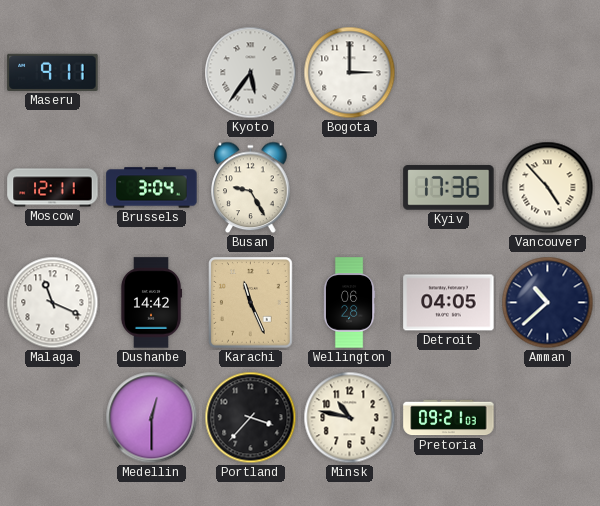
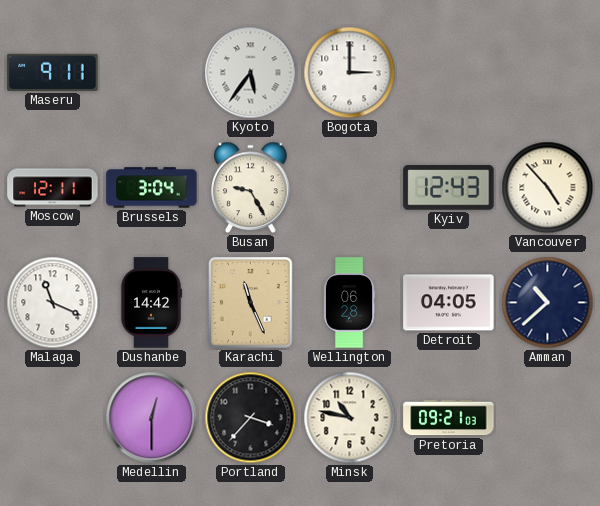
Kyiv: 17:36 -> 12:43
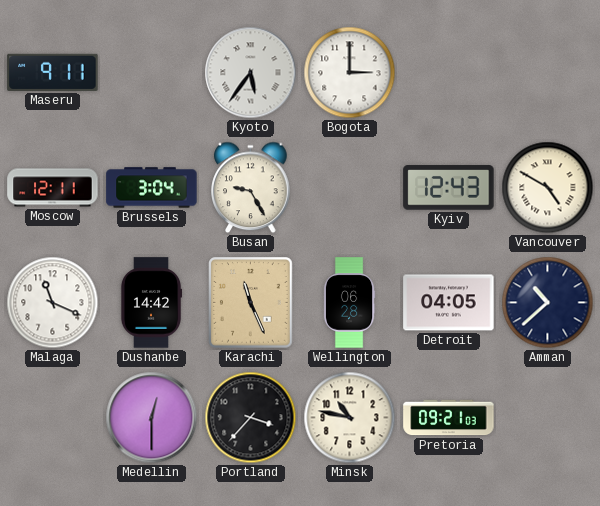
Vancouver: 4:53 -> 4:50
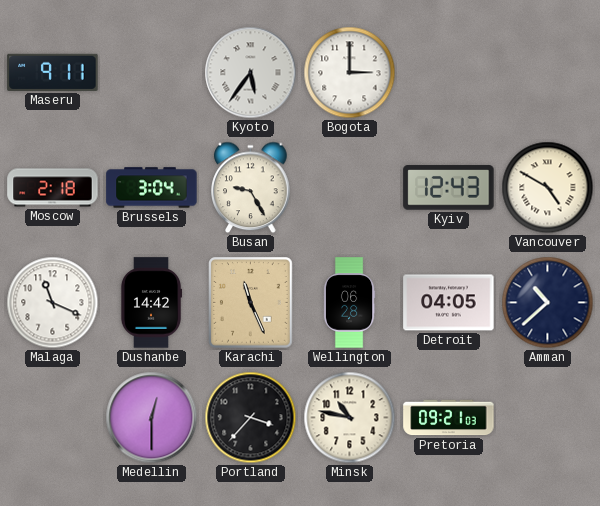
Moscow: 12:11 -> 2:18
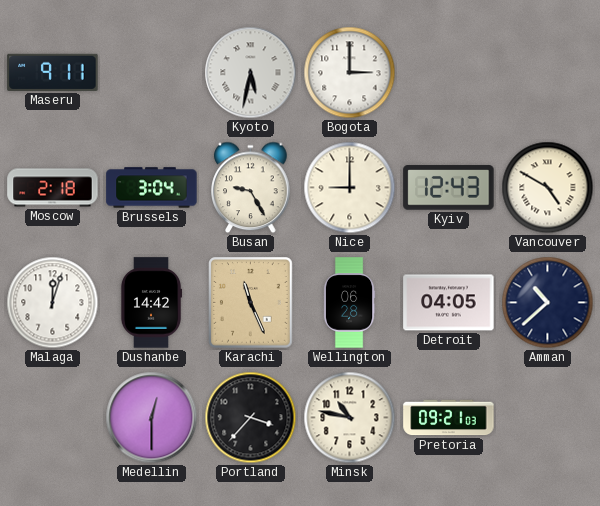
Kyoto: 5:36 -> 5:32
Nice: none -> 9:00
Malaga: 11:19 -> 12:03
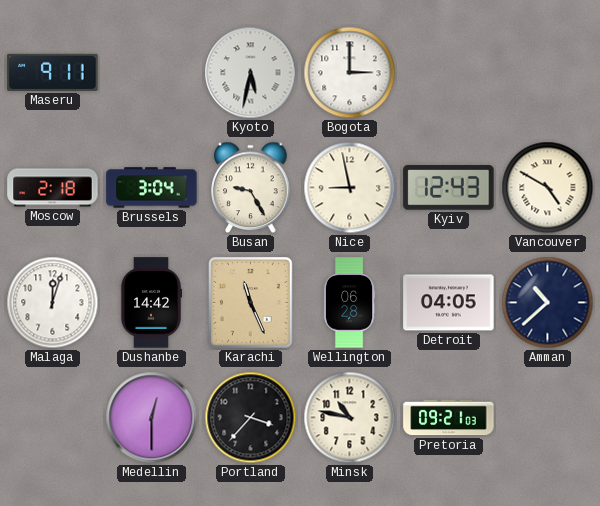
Nice: 9:00 -> 8:58
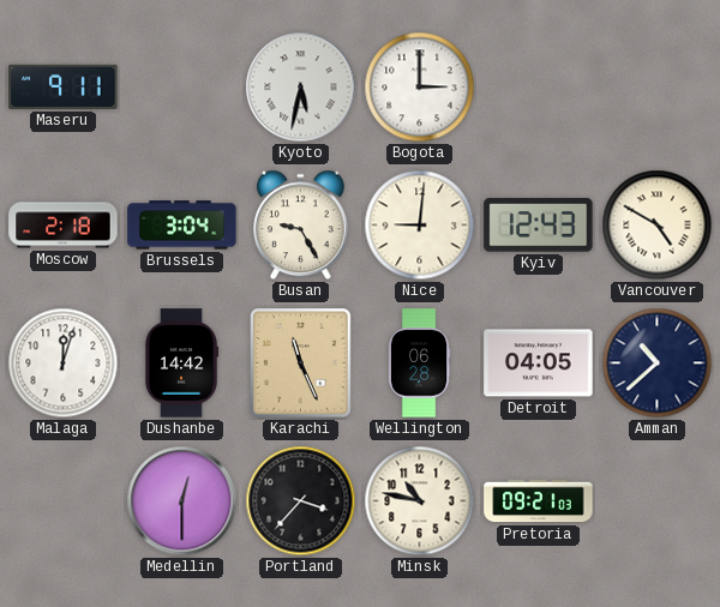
Nice: 8:58 -> 9:01
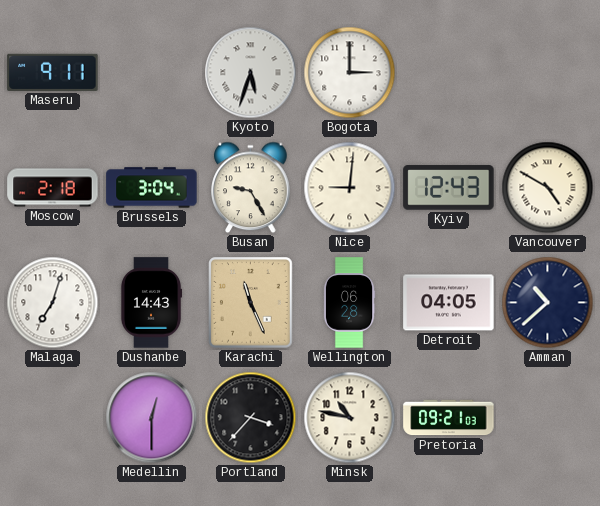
Kyoto: 5:32 -> 5:33
Malaga: 12:03 -> 7:03
Dushanbe: 14:42 -> 14:43
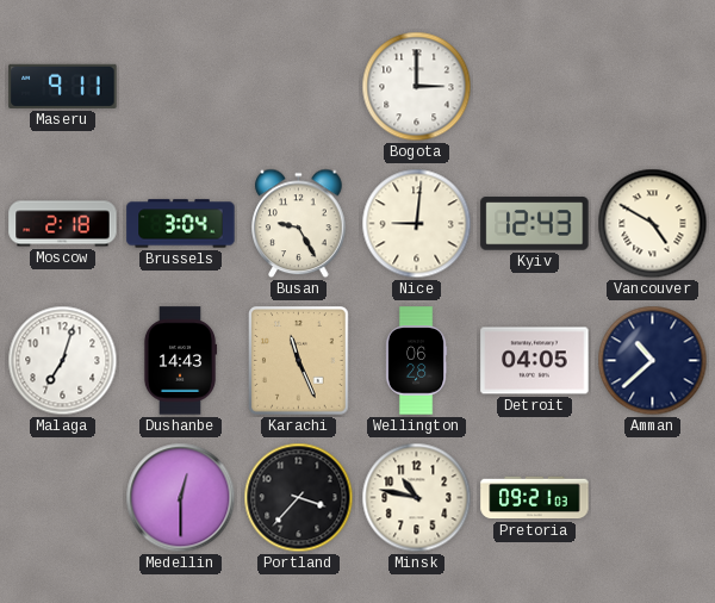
Kyoto: 5:33 -> none
